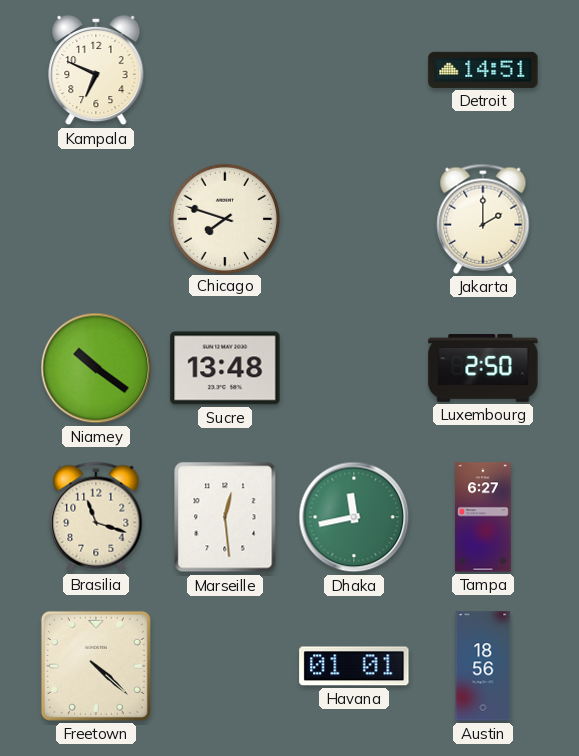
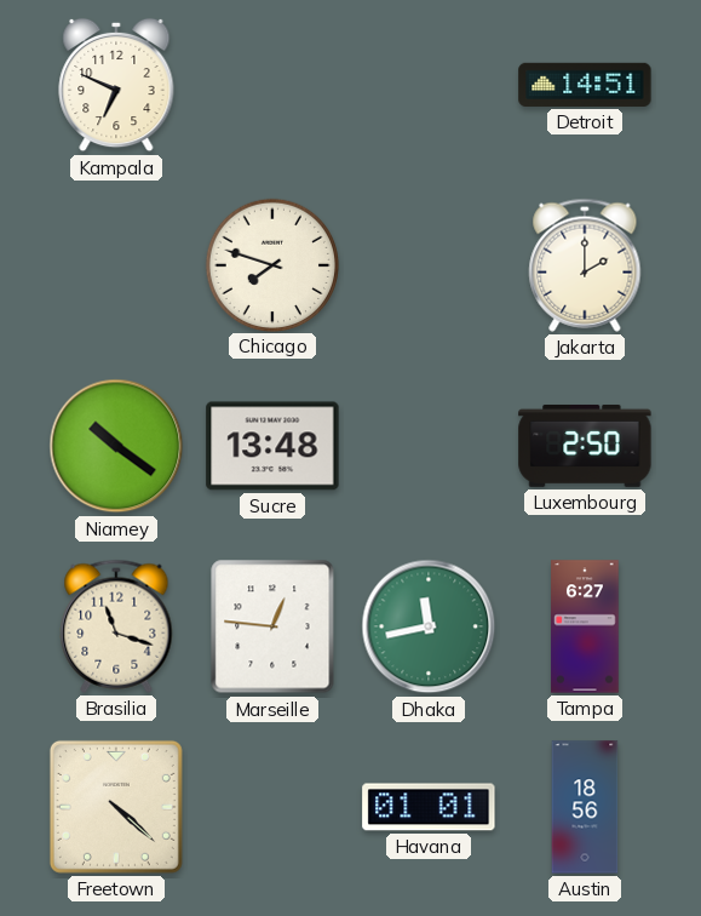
Marseille: 12:29 -> 12:46
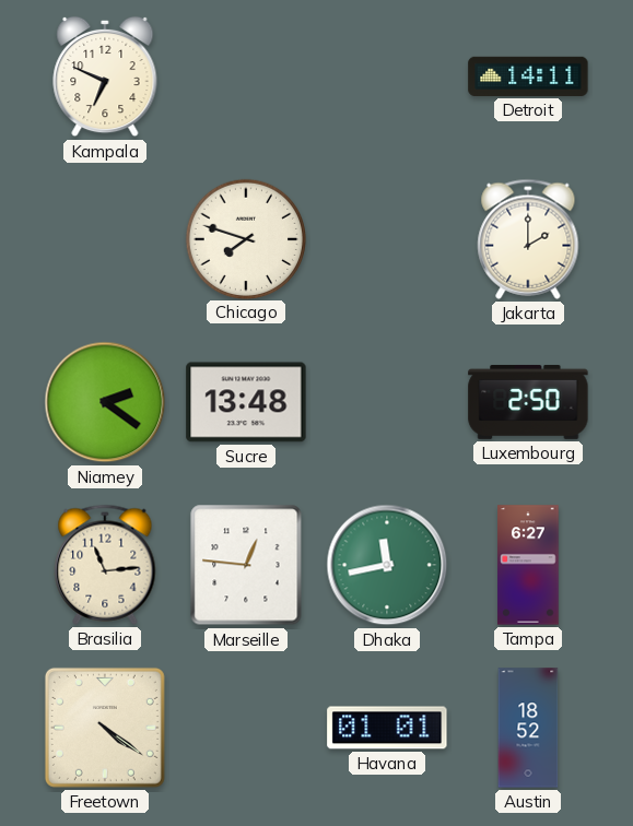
Detroit: 14:51 -> 14:11
Niamey: 10:21 -> 2:21
Brasilia: 11:18 -> 11:14
Freetown: 4:22 -> 4:21
Austin: 18:56 -> 18:52
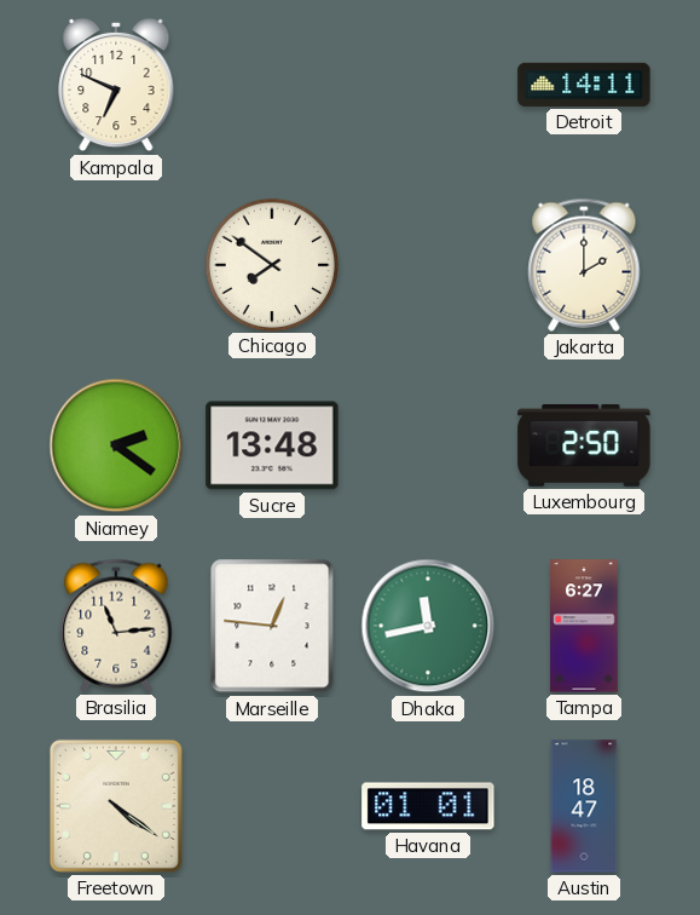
Chicago: 7:48 -> 7:51
Austin: 18:52 -> 18:47
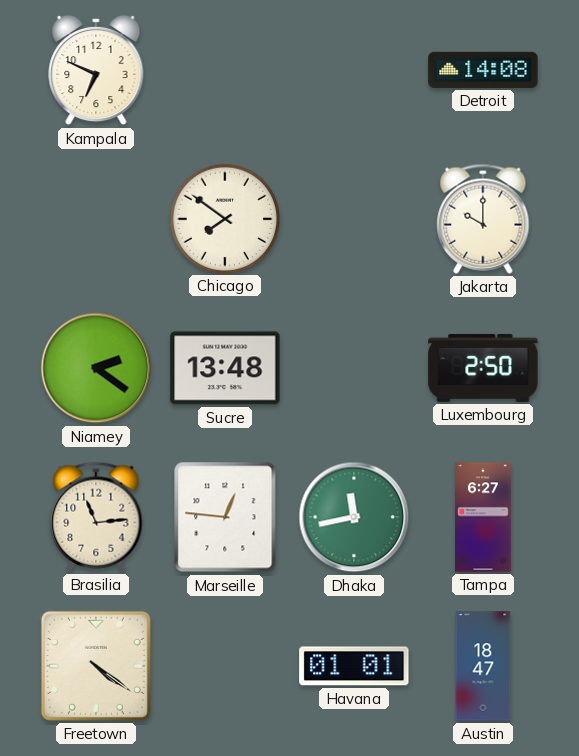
Detroit: 14:11 -> 14:08
Jakarta: 2:00 -> 10:00
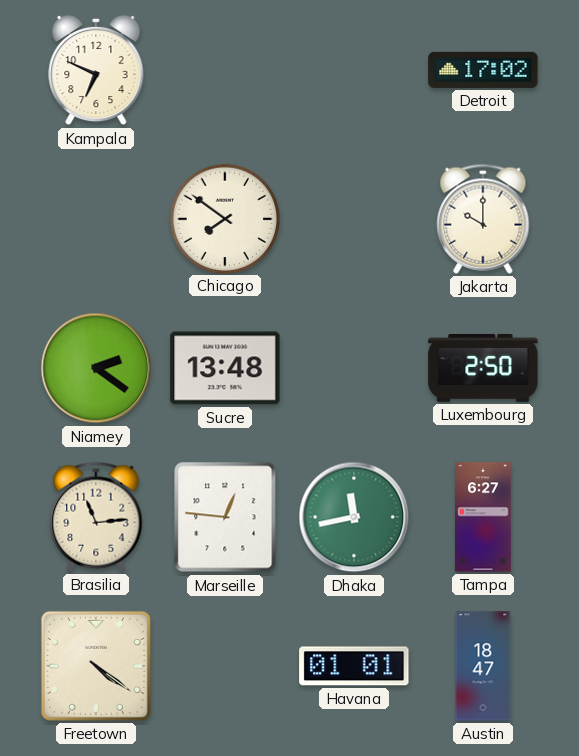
Detroit: 14:08 -> 17:02
